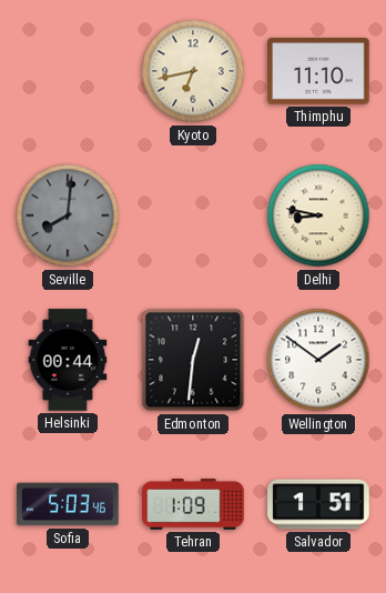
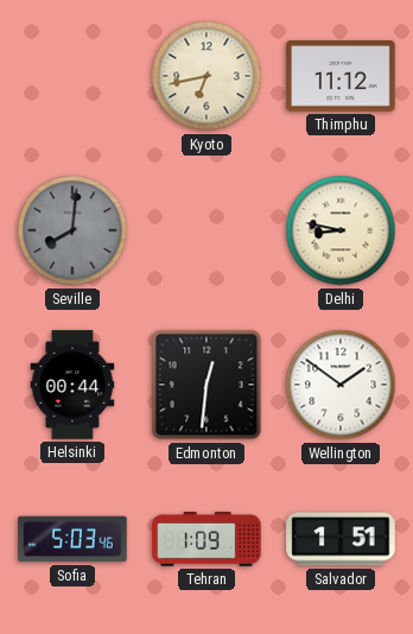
Thimphu: 11:10 -> 11:12
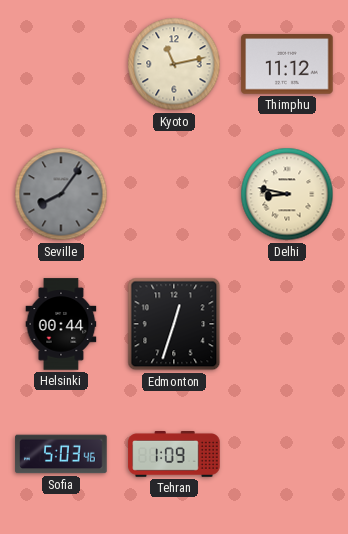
Kyoto: 6:43 -> 11:13
Seville: 8:01 -> 8:06
Edmonton: 12:31 -> 12:33
Wellington: 1:51 -> none
Salvador: 1:51 -> none
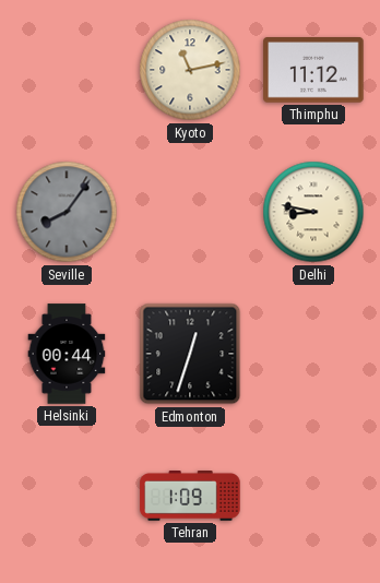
Sofia: 5:03 -> none
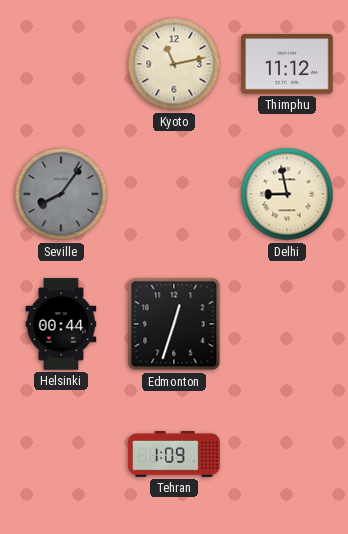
Delhi: 8:47 -> 8:58
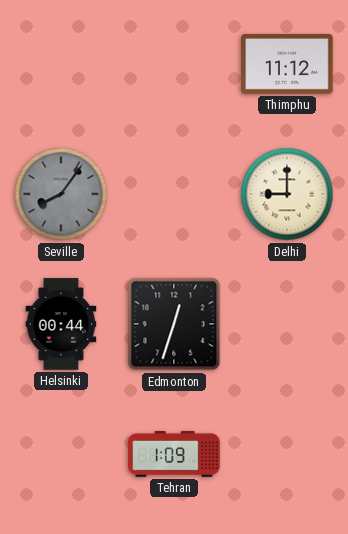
Kyoto: 11:13 -> none
Delhi: 8:58 -> 9:00
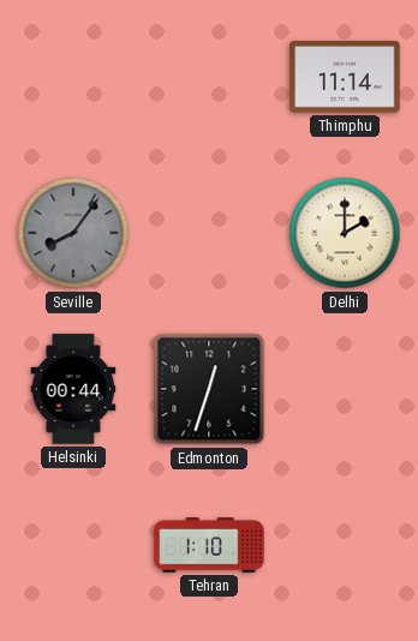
Thimphu: 11:12 -> 11:14
Delhi: 9:00 -> 2:00
Tehran: 1:09 -> 1:10
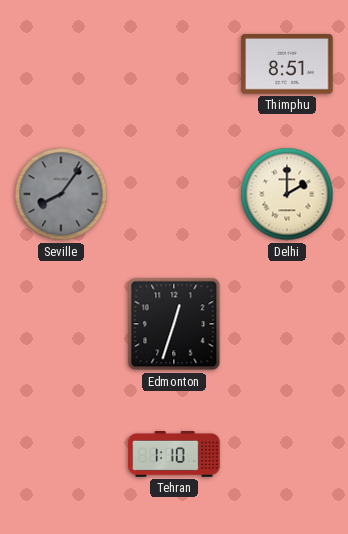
Thimphu: 11:14 -> 8:51
Helsinki: 00:44 -> none
